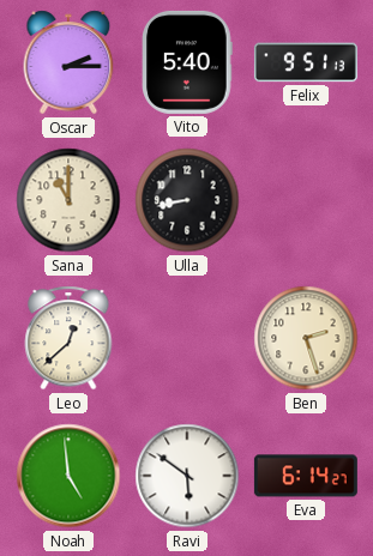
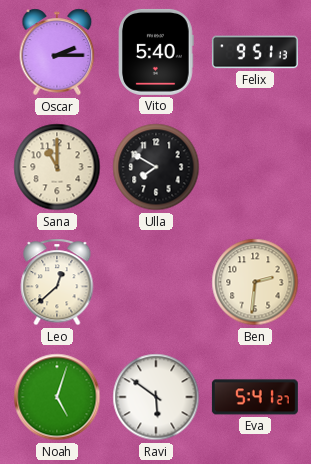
Ulla: 8:43 -> 7:50
Ben: 2:27 -> 2:31
Noah: 4:59 -> 5:03
Eva: 6:14 -> 5:41
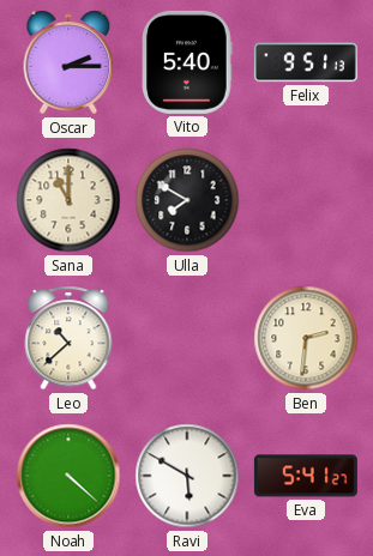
Leo: 12:38 -> 10:38
Noah: 5:03 -> 4:22
Ravi: 5:51 -> 5:50
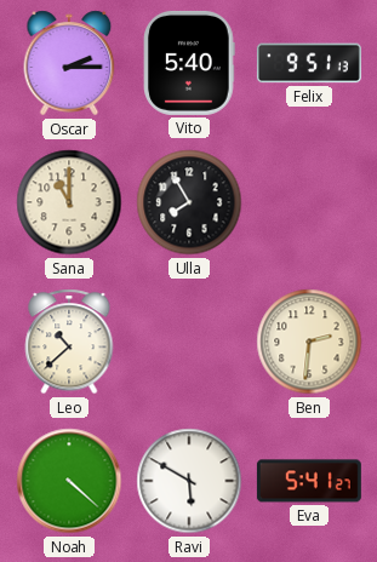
Ulla: 7:50 -> 7:55
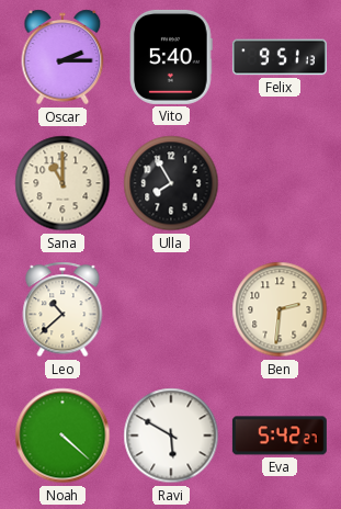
Eva: 5:41 -> 5:42
